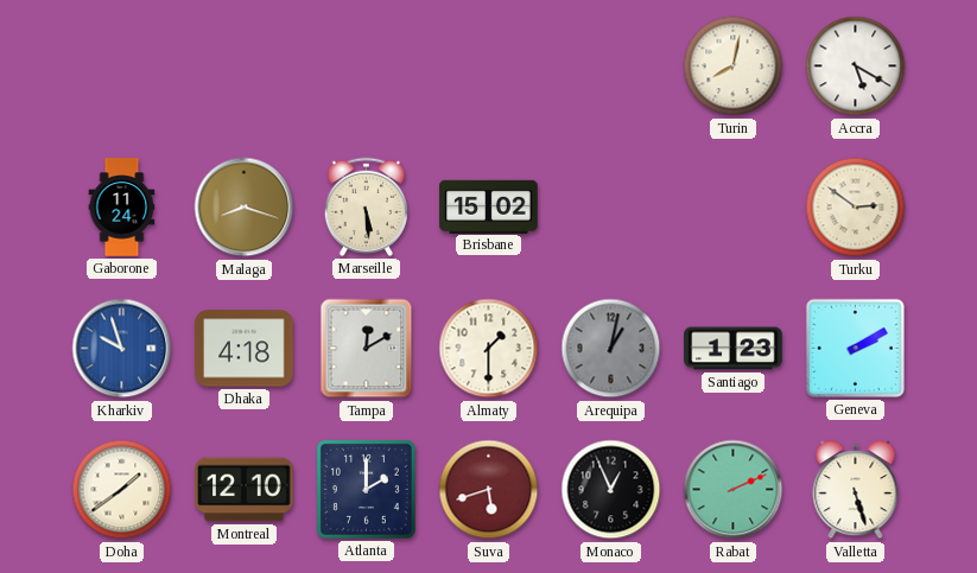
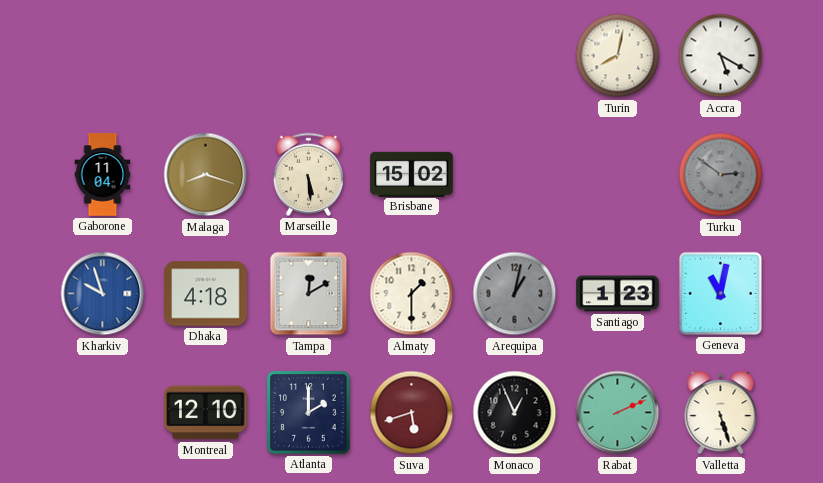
Gaborone: 11:24 -> 11:04
Turku dial: cream -> grey
Geneva: 2:10 -> 11:02
Doha: 1:39 -> none
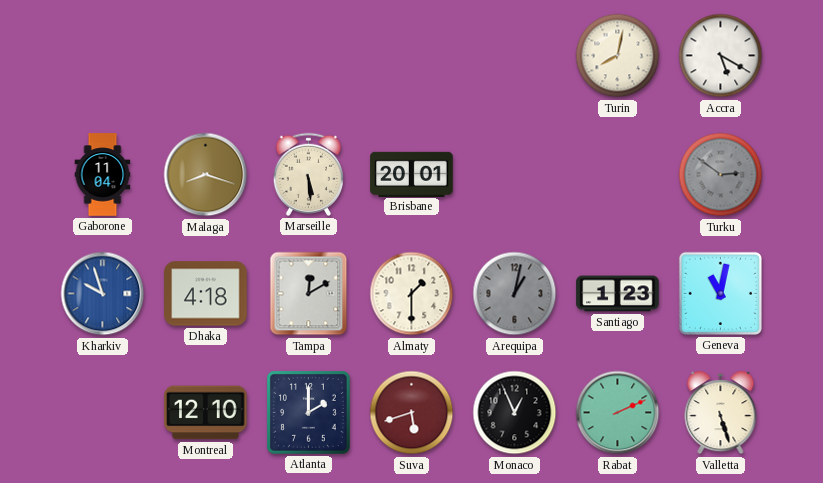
Brisbane: 15:02 -> 20:01
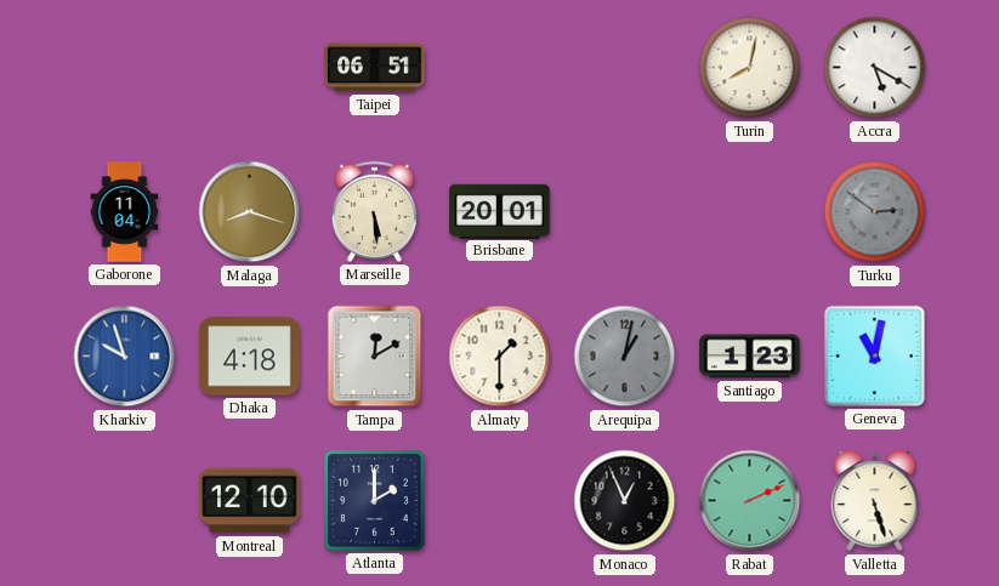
Taipei: none -> 06:51
Suva: 5:42 -> none
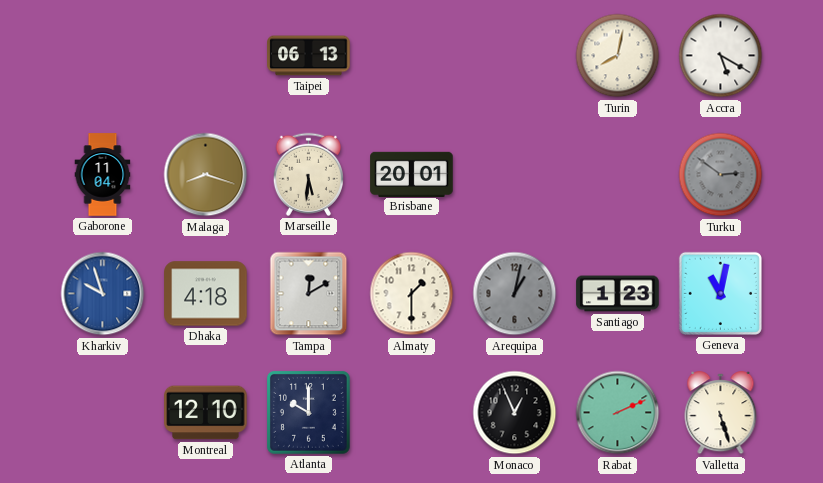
Taipei: 06:51 -> 06:13
Marseille: 5:29 -> 5:31
Atlanta: 2:00 -> 10:00
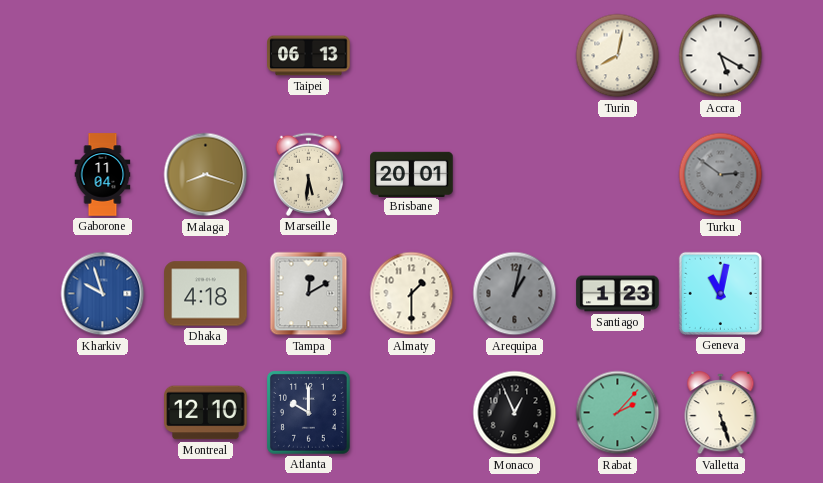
Rabat: 2:11 -> 2:07
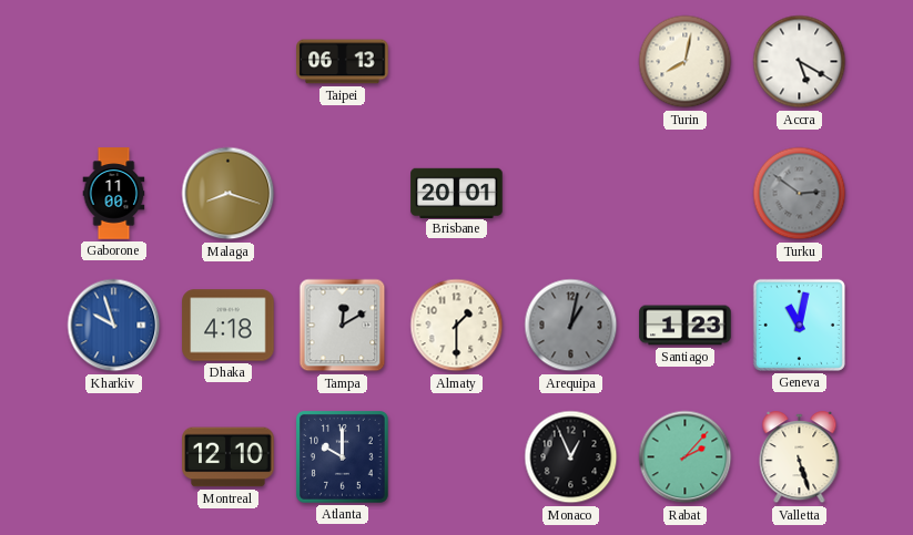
Gaborone: 11:04 -> 11:00
Marseille: 5:31 -> none
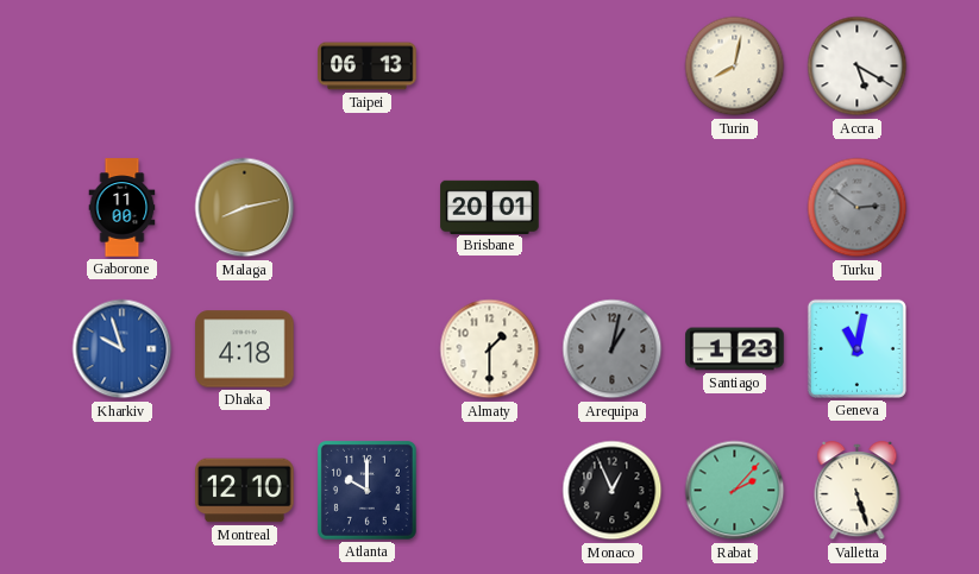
Malaga: 8:18 -> 8:13
Tampa: 12:10 -> none
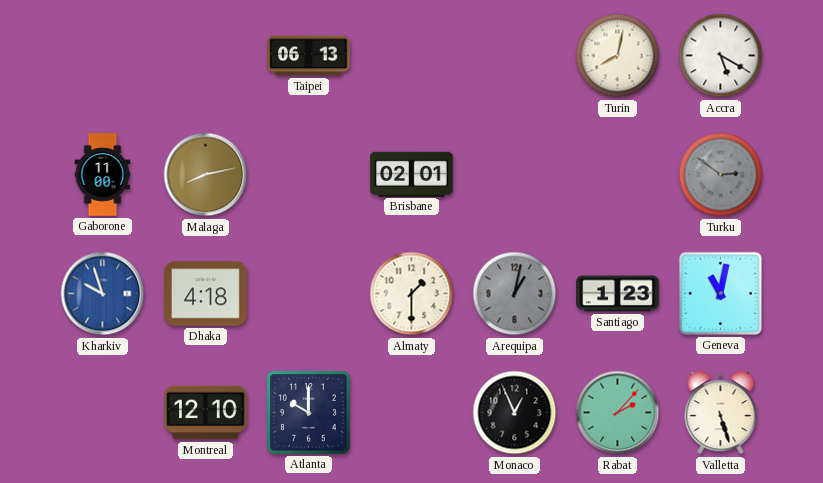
Brisbane: 20:01 -> 02:01
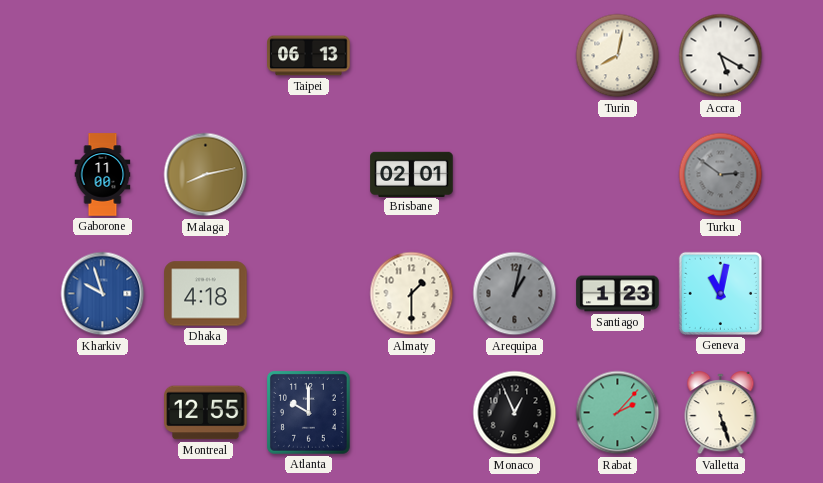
Montreal: 12:10 -> 12:55
